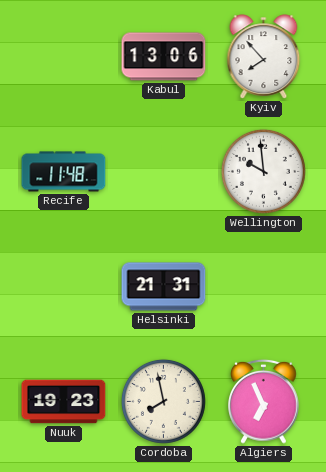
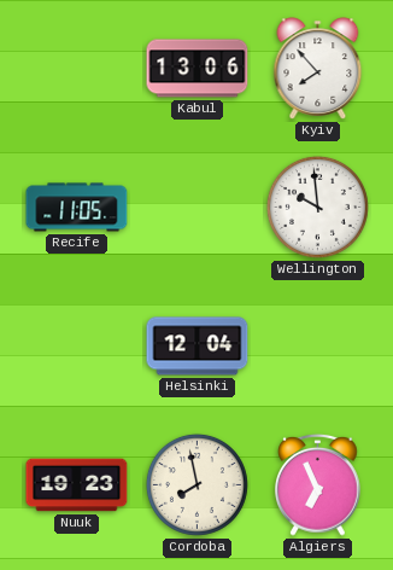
Recife: 11:48 -> 11:05
Helsinki: 21:31 -> 12:04
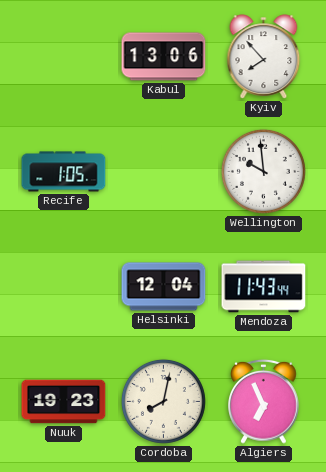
Recife: 11:05 -> 1:05
Mendoza: none -> 11:43
Cordoba: 7:58 -> 8:02
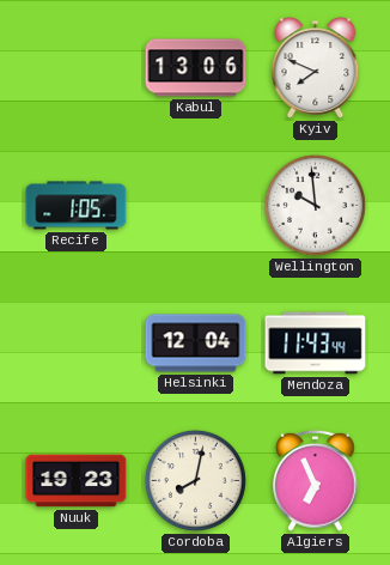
Kyiv: 7:53 -> 7:49
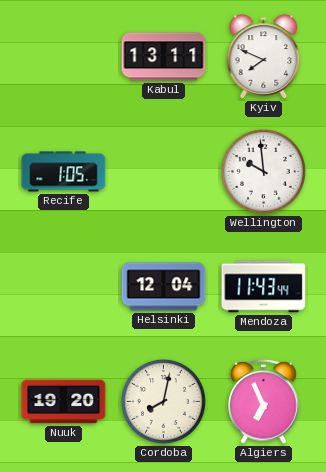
Kabul: 13:06 -> 13:11
Nuuk: 19:23 -> 19:20
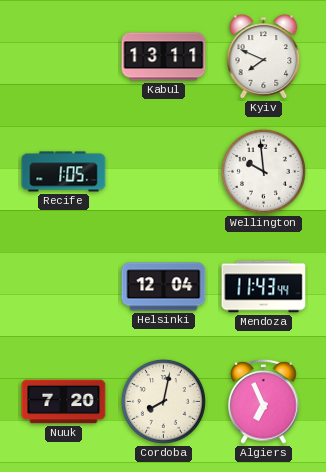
Nuuk: 19:20 -> 7:20
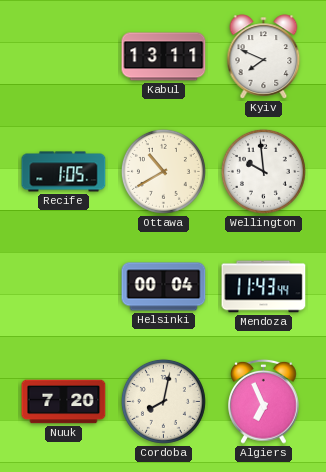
Ottawa: none -> 10:40
Helsinki: 12:04 -> 00:04
